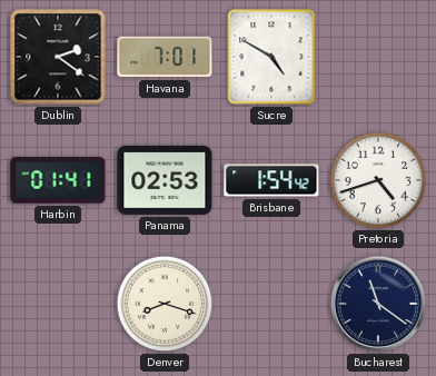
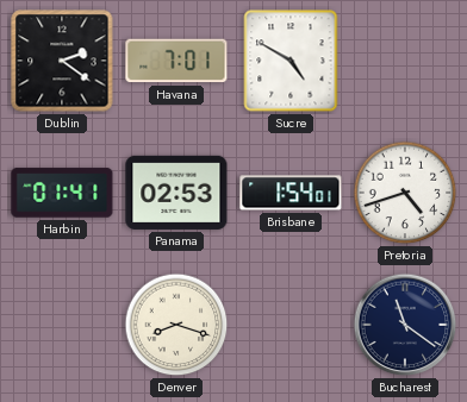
Brisbane: 1:54:42 -> 1:54:01
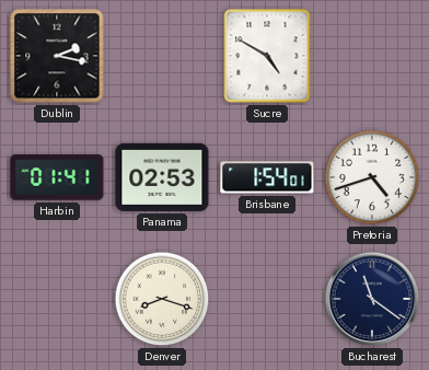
Dublin: 2:21 -> 2:17
Havana: 7:01 -> none
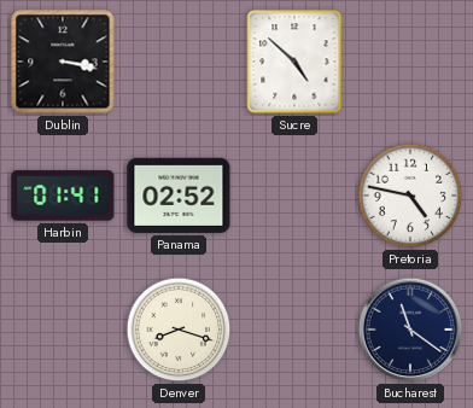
Dublin: 2:17 -> 3:17
Sucre: 4:50 -> 4:52
Panama: 02:53 -> 02:52
Brisbane: 1:54 -> none
Pretoria: 4:42 -> 4:47
